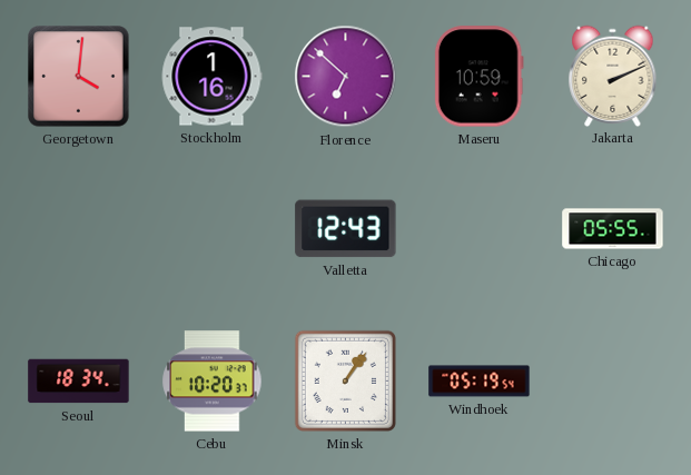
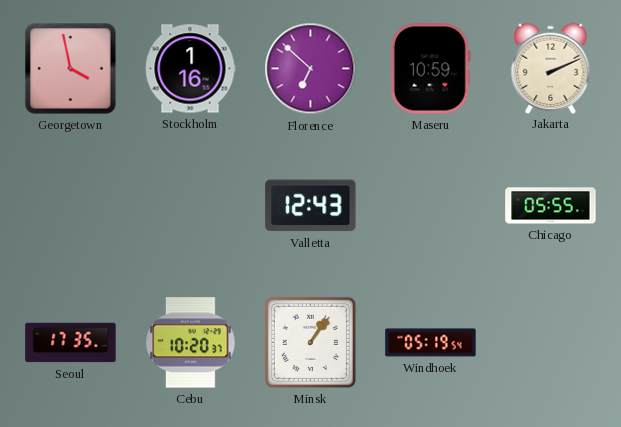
Georgetown: 4:01 -> 3:58
Seoul: 18:34 -> 17:35
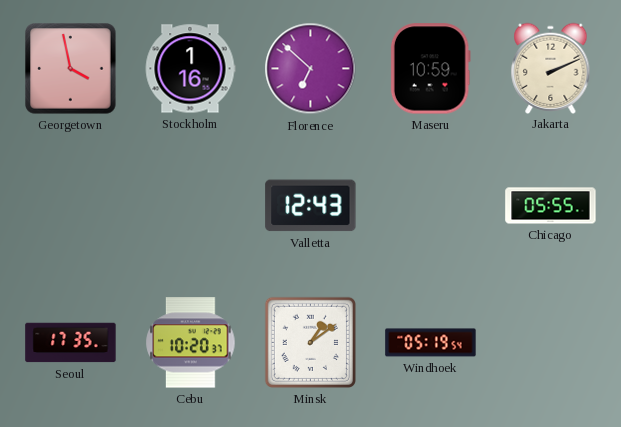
Minsk: 1:06 -> 1:09
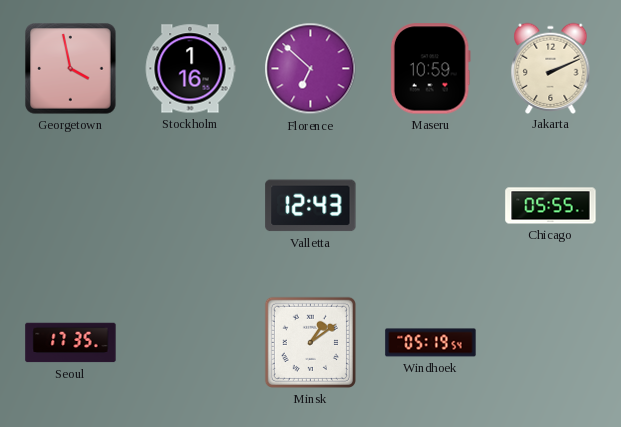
Cebu: 10:20 -> none
